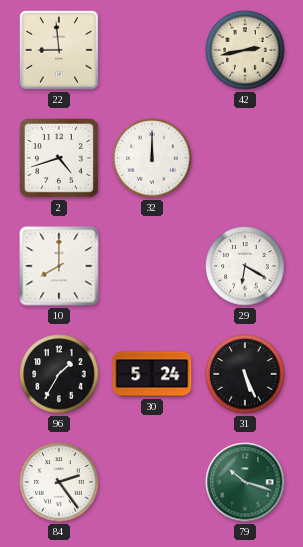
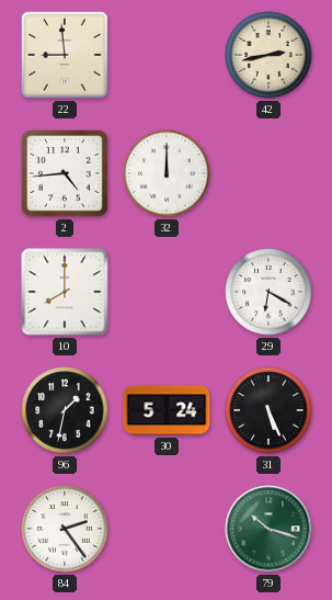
2: 4:42 -> 4:44
96: 1:35 -> 1:32
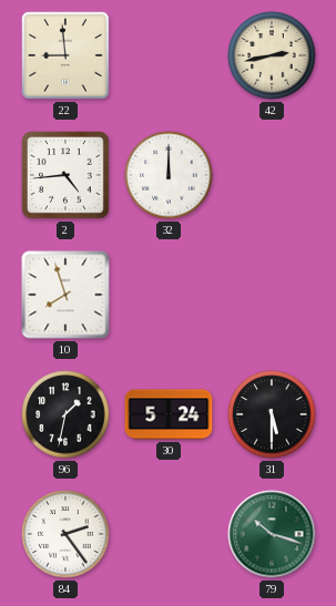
10: 8:00 -> 7:57
29: 6:20 -> none
31: 5:26 -> 5:30
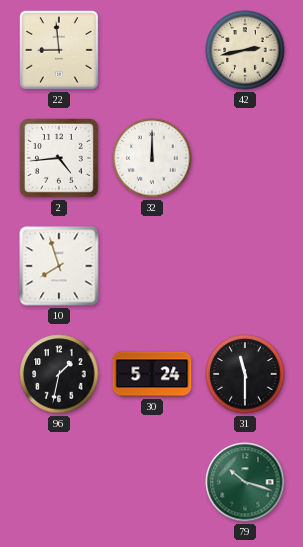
31: 5:30 -> 11:30
84: 2:24 -> none
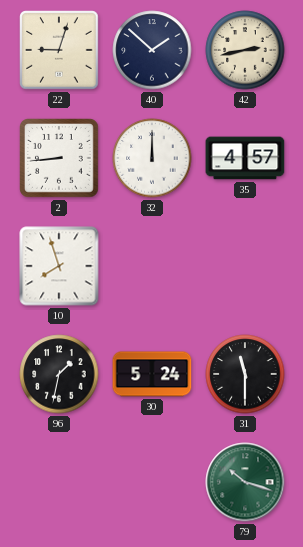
22: 8:59 -> 9:03
40: none -> 1:52
2: 4:44 -> 8:44
35: none -> 4:57
